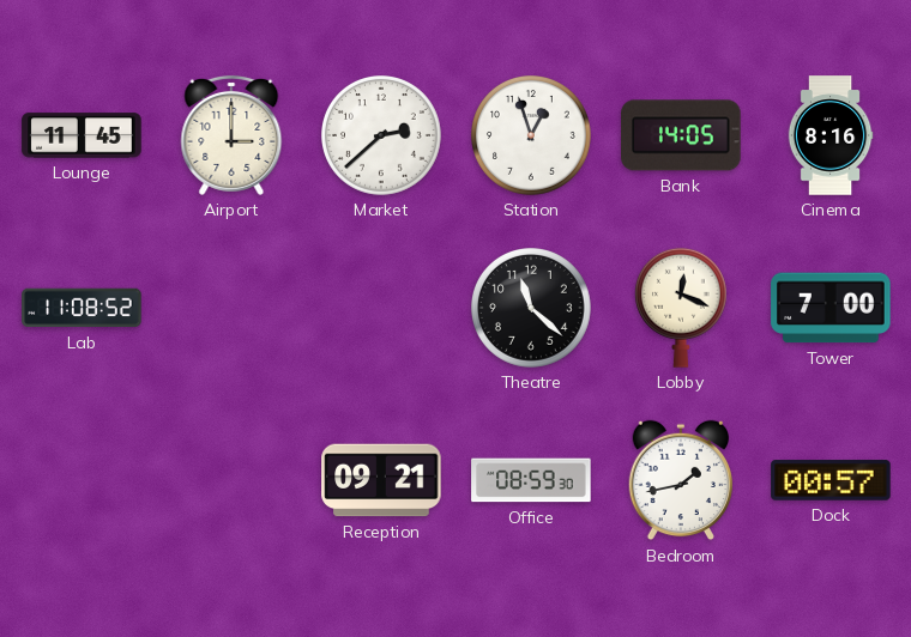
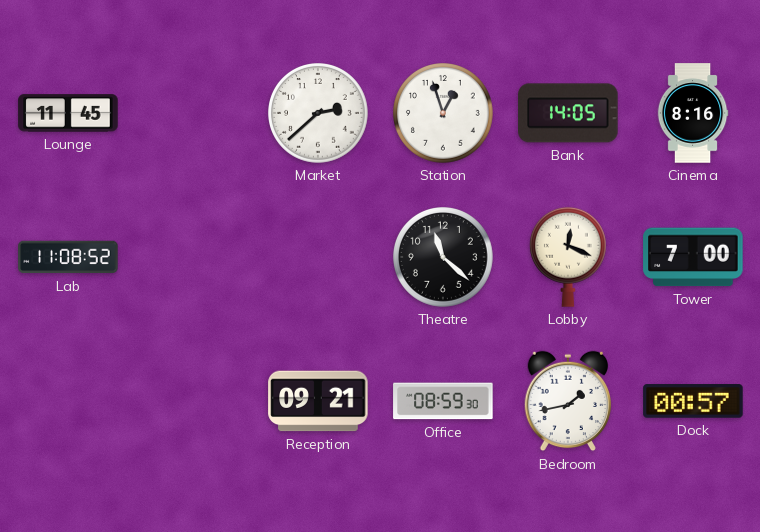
Airport: 3:00 -> none
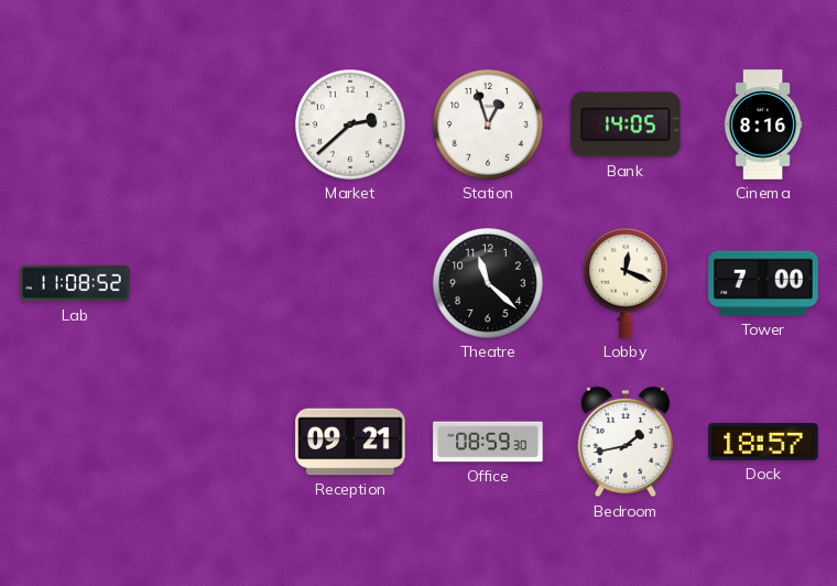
Lounge: 11:45 -> none
Dock: 00:57 -> 18:57
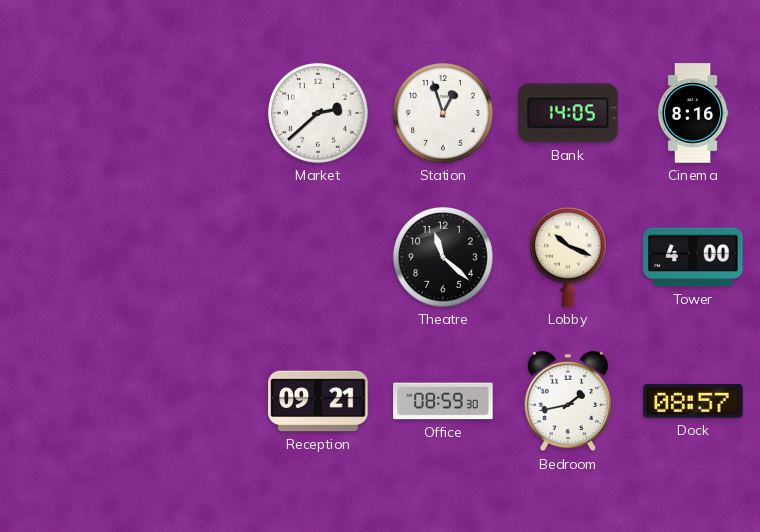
Lab: 11:08 -> none
Lobby: 12:19 -> 10:19
Tower: 7:00 -> 4:00
Dock: 18:57 -> 08:57
